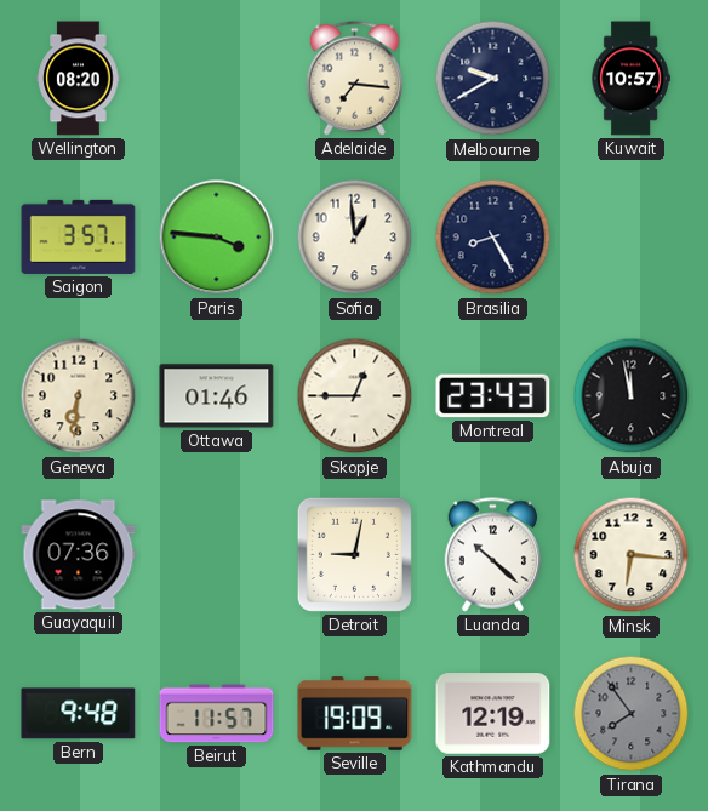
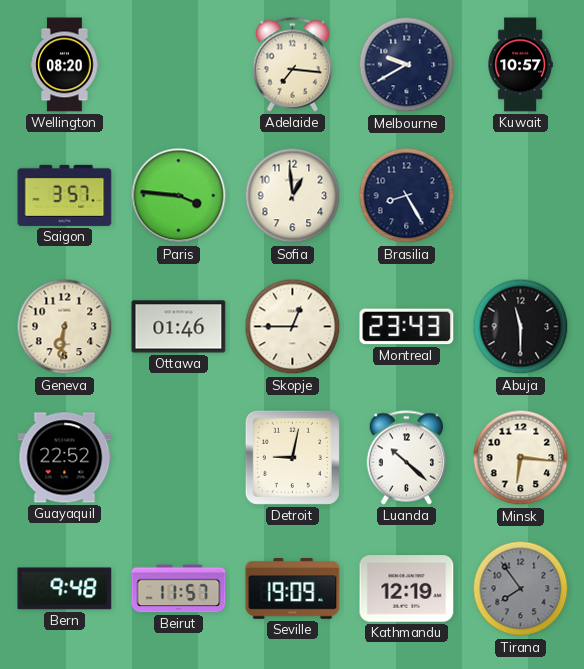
Abuja: 11:58 -> 11:30
Guayaquil: 07:36 -> 22:52
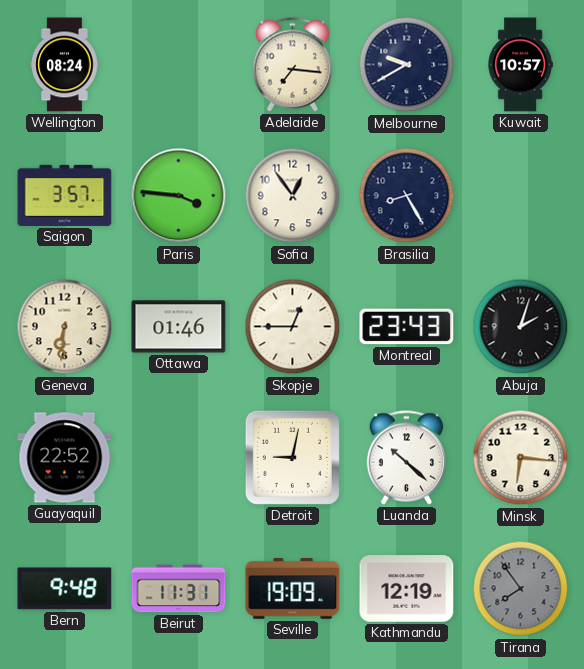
Wellington: 08:20 -> 08:24
Sofia: 12:59 -> 12:54
Abuja: 11:30 -> 2:03
Beirut: 11:57 -> 11:31
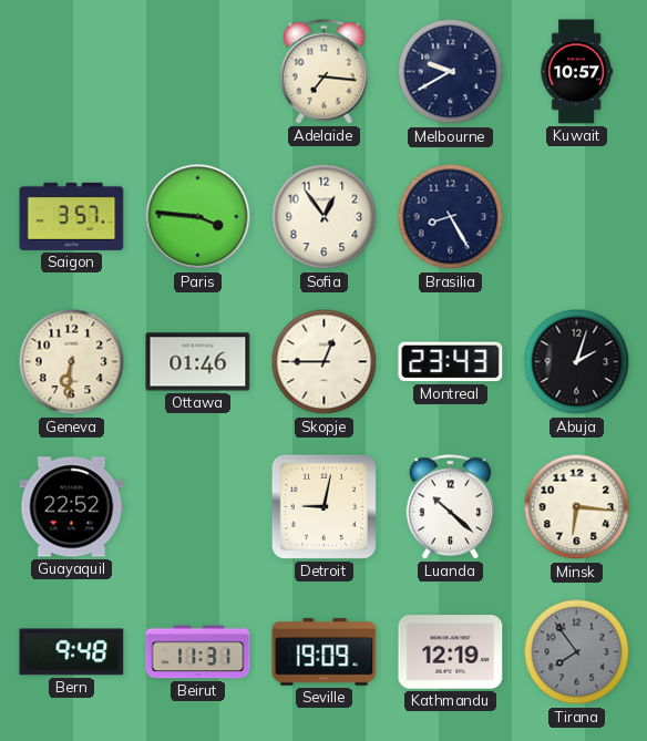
Wellington: 08:24 -> none
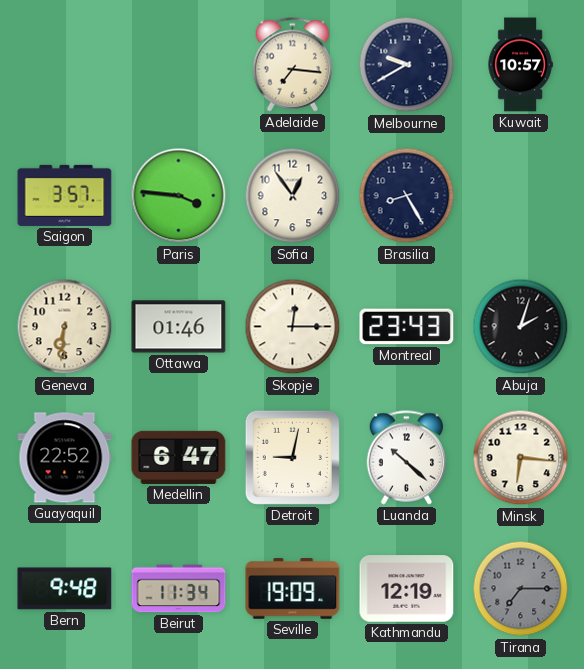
Skopje: 12:45 -> 12:15
Medellin: none -> 6:47
Beirut: 11:31 -> 11:34
Tirana: 7:54 -> 7:15
